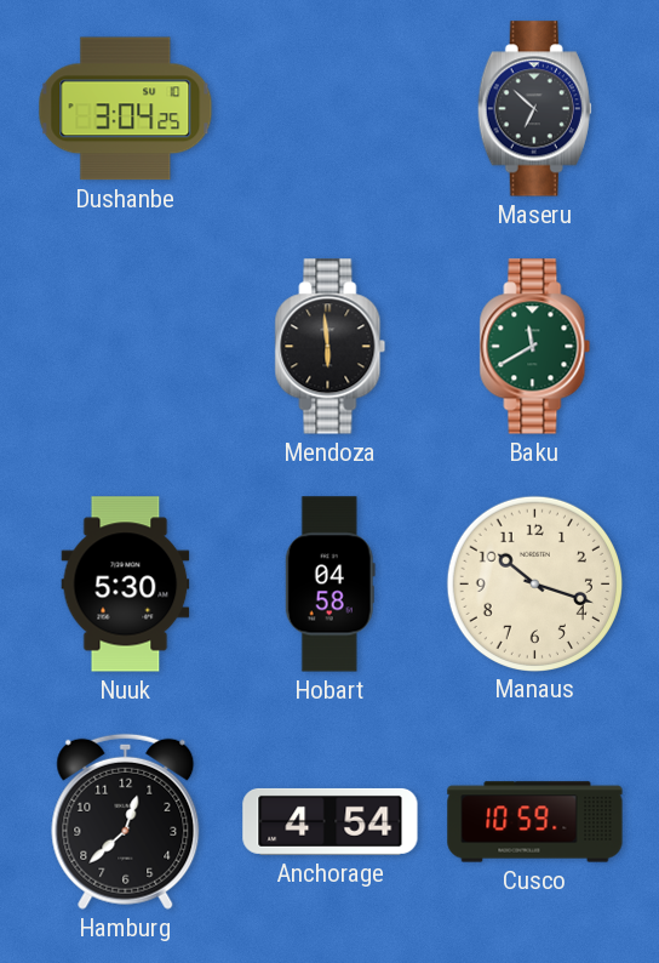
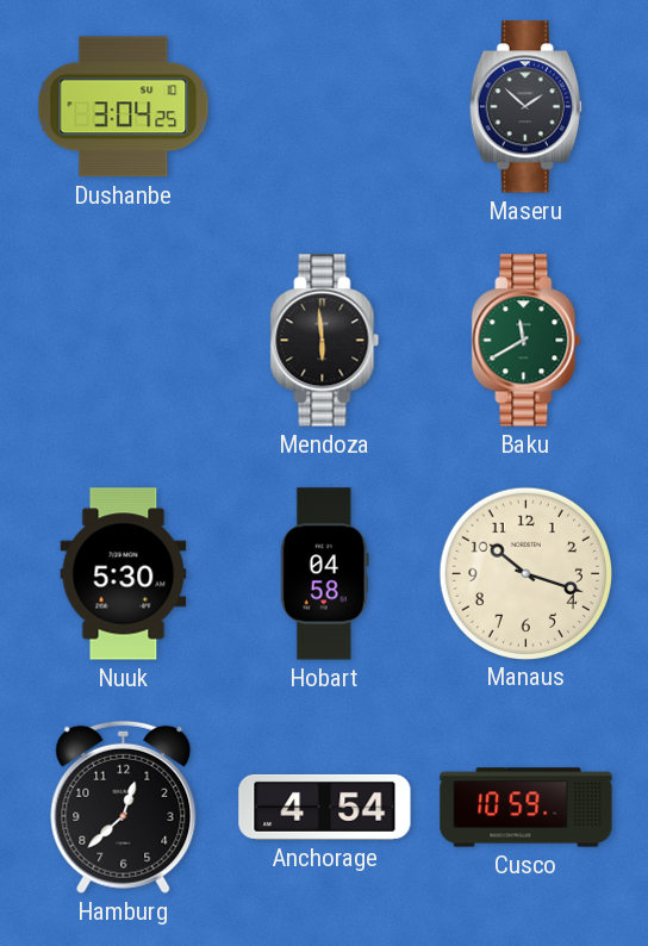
Maseru: 6:52 -> 1:52
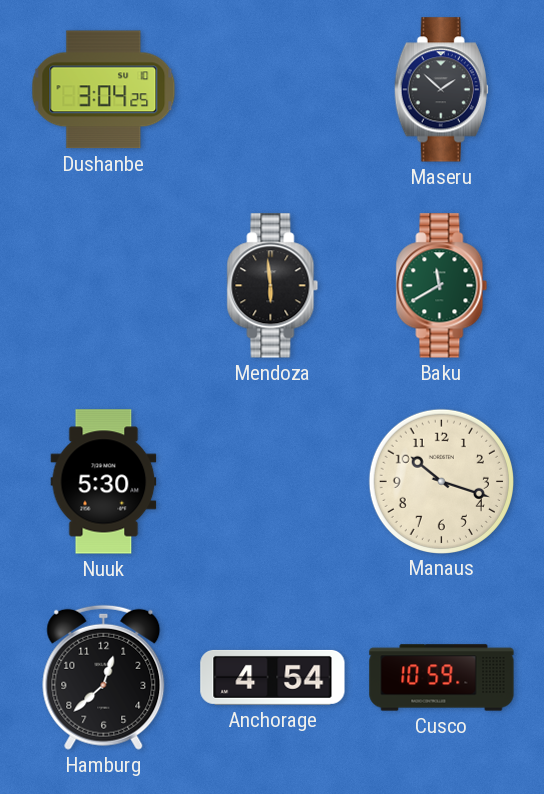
Hobart: 04:58 -> none
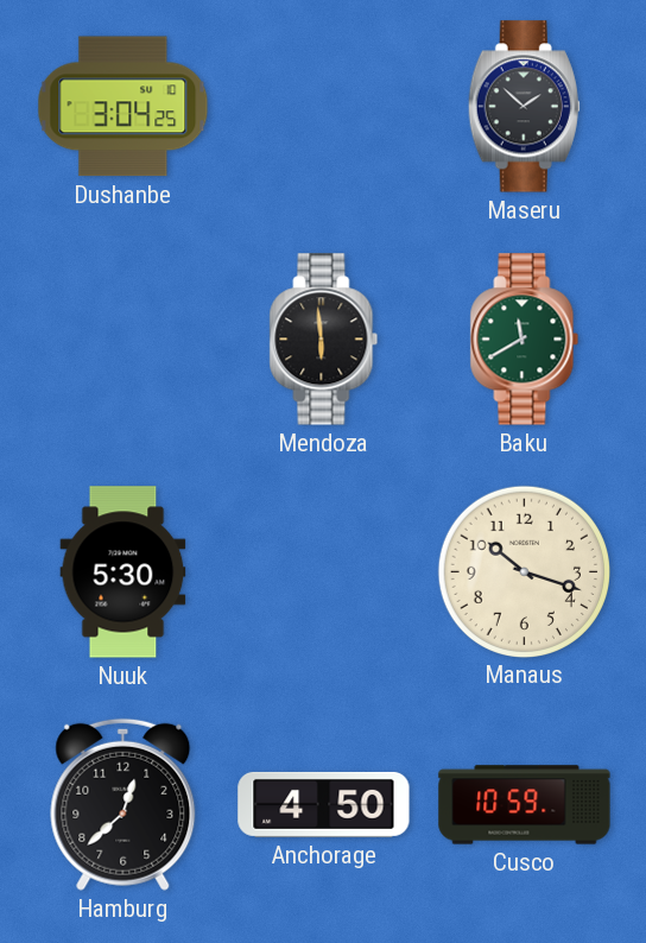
Anchorage: 4:54 -> 4:50
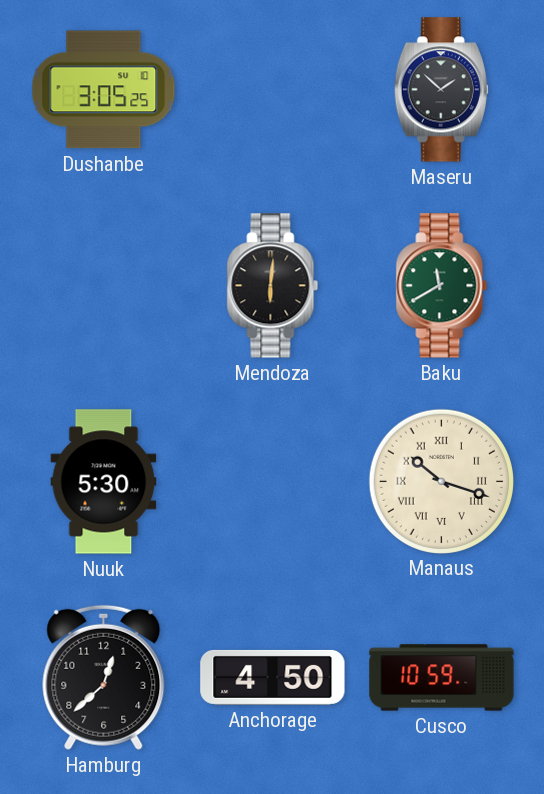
Dushanbe: 3:04 -> 3:05
Mendoza: 5:59 -> 6:01
Manaus numerals: Arabic -> Roman
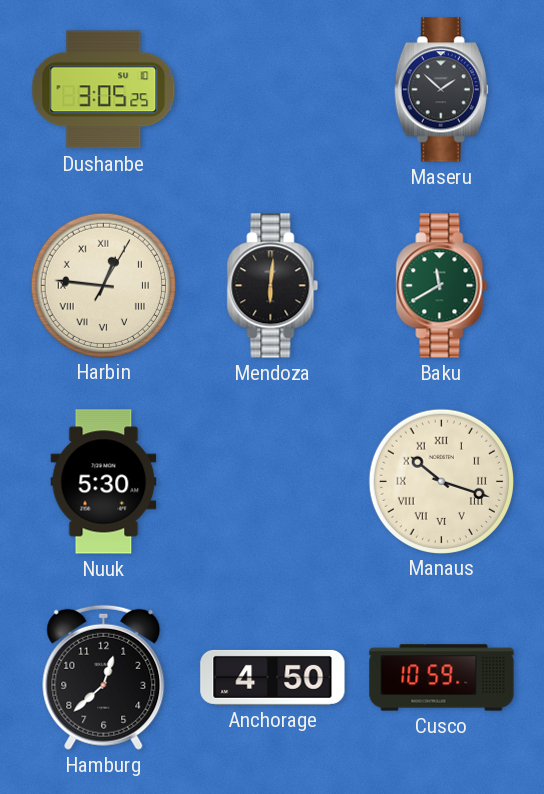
Harbin: none -> 12:46
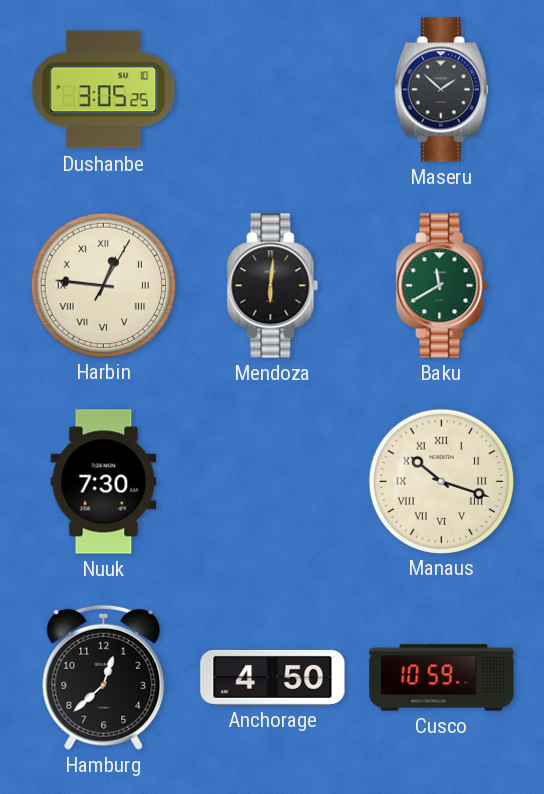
Nuuk: 5:30 -> 7:30
